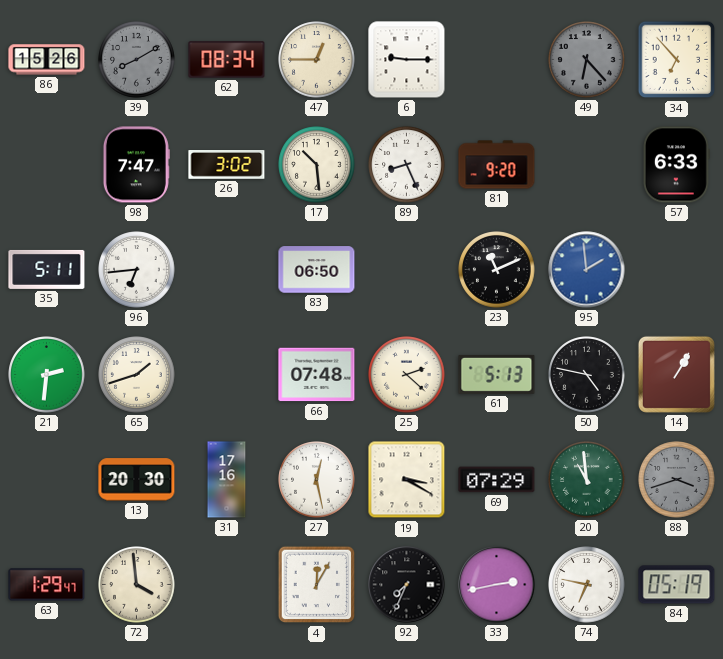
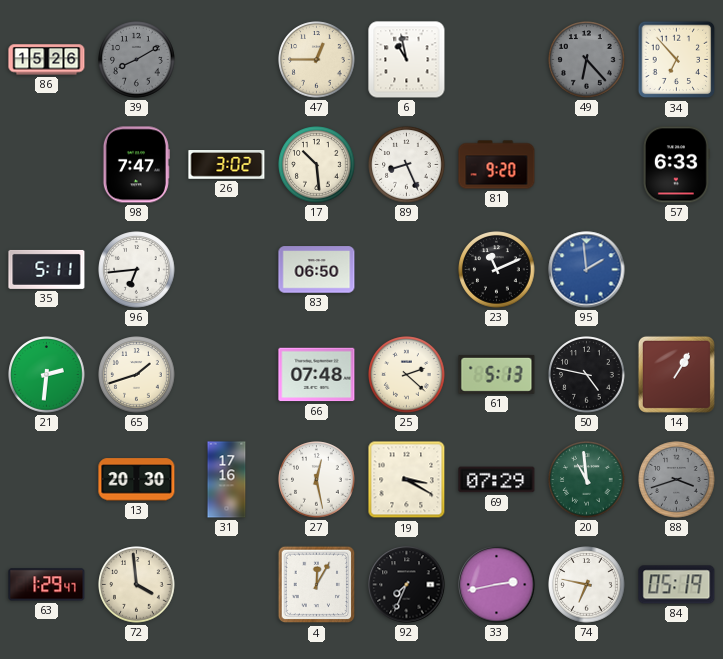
62: 08:34 -> none
6: 9:15 -> 10:58
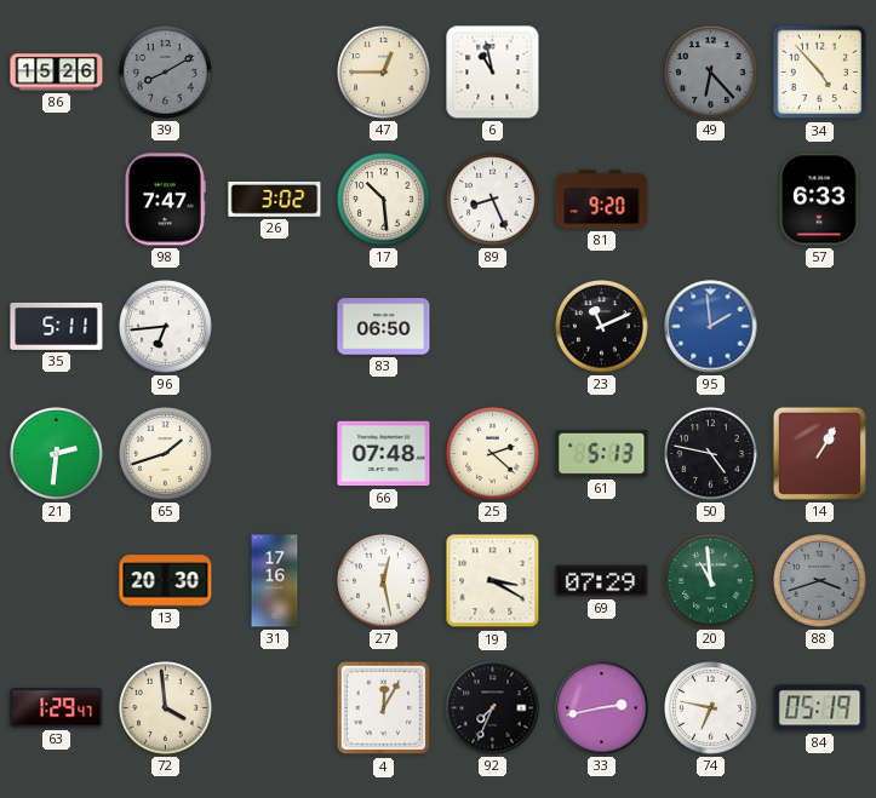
34: 6:53 -> 4:53
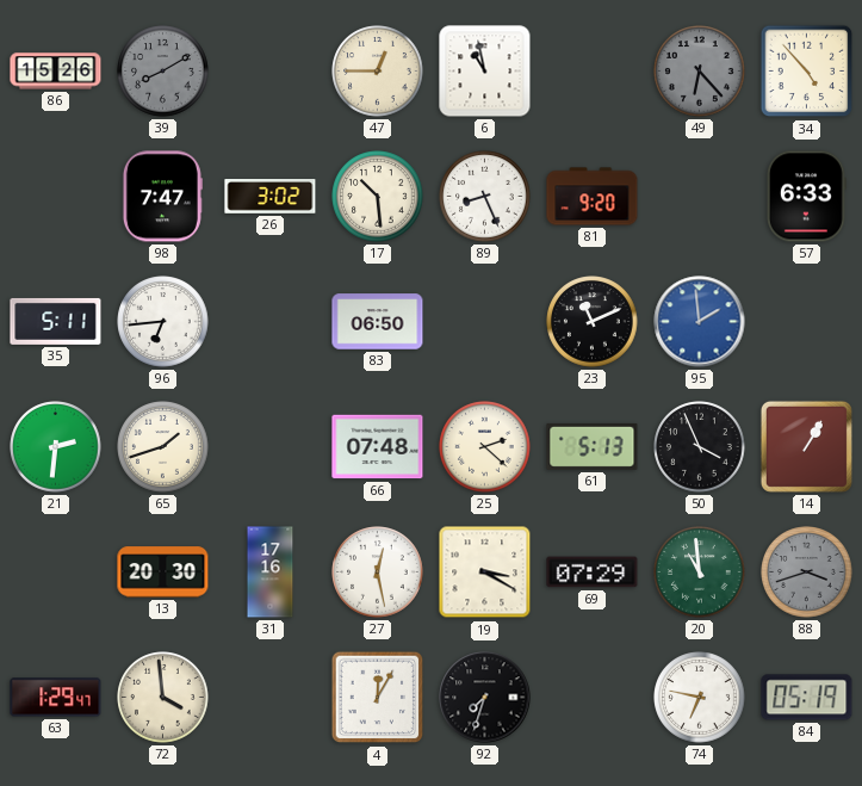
50: 4:47 -> 3:56
92: 7:34 -> 7:33
33: 2:43 -> none
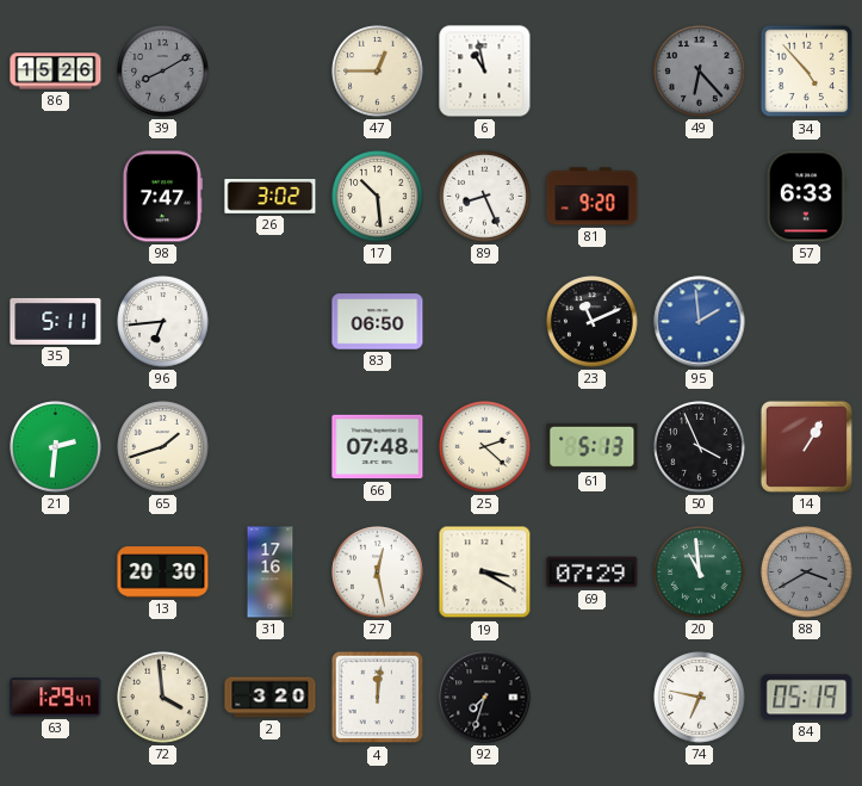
88: 3:42 -> 3:40
2: none -> 3:20
4: 12:05 -> 12:01
